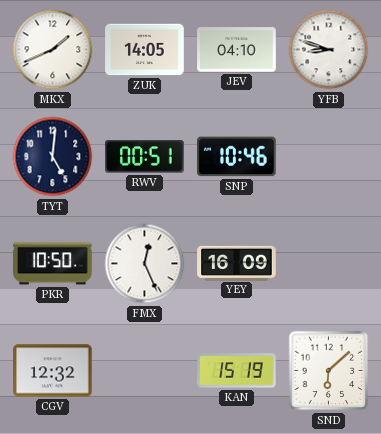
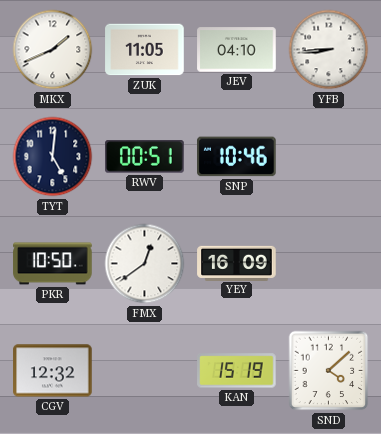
ZUK: 14:05 -> 11:05
YFB: 8:48 -> 8:44
FMX: 12:26 -> 12:39
SND: 6:08 -> 4:08
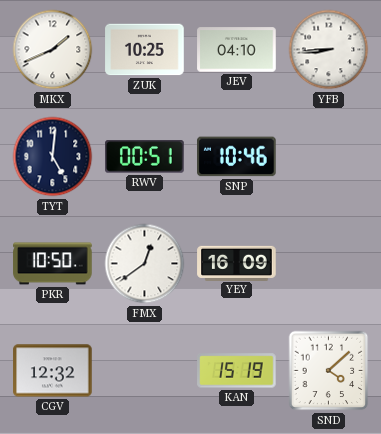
ZUK: 11:05 -> 10:25
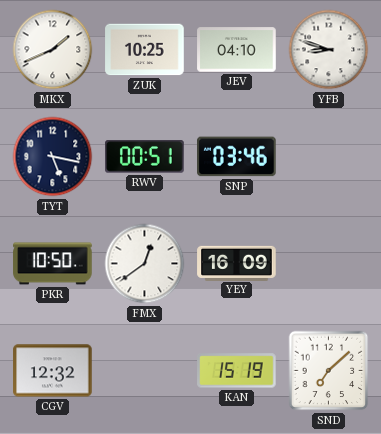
YFB: 8:44 -> 8:48
TYT: 5:01 -> 5:17
SNP: 10:46 -> 03:46
SND: 4:08 -> 7:08
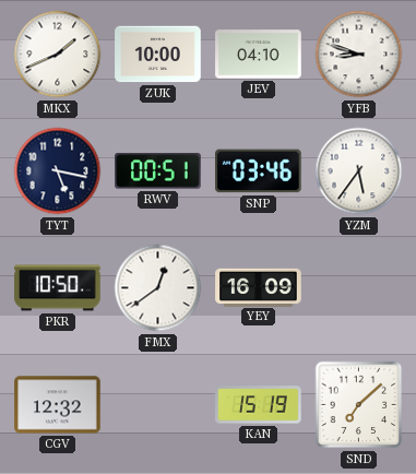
ZUK: 10:25 -> 10:00
YZM: none -> 5:36
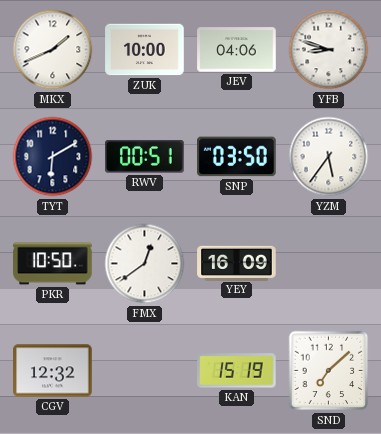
JEV: 04:10 -> 04:06
TYT: 5:17 -> 6:10
SNP: 03:46 -> 03:50
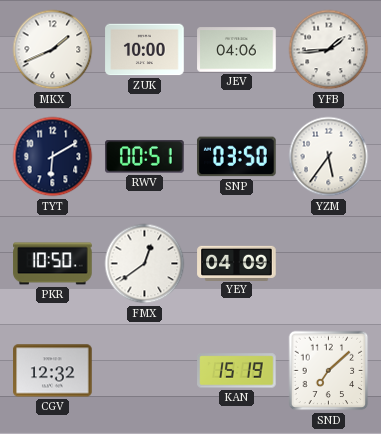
YFB: 8:48 -> 1:44
YEY: 16:09 -> 04:09
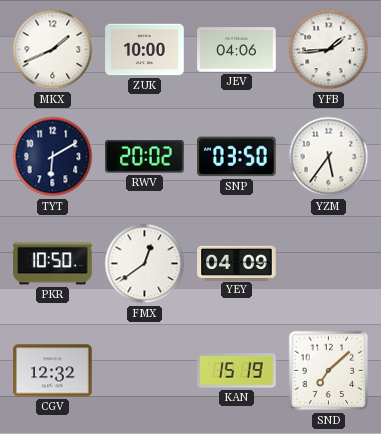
RWV: 00:51 -> 20:02
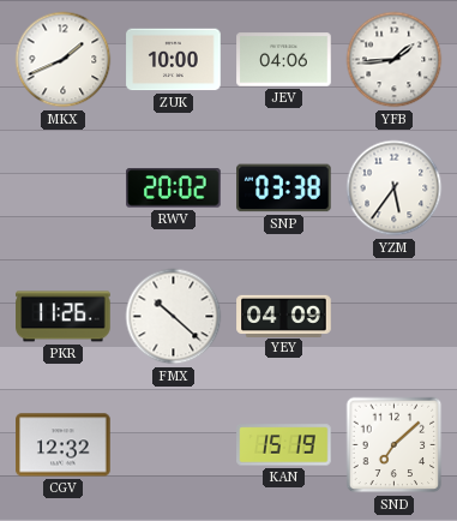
TYT: 6:10 -> none
SNP: 03:50 -> 03:38
PKR: 10:50 -> 11:26
FMX: 12:39 -> 10:22
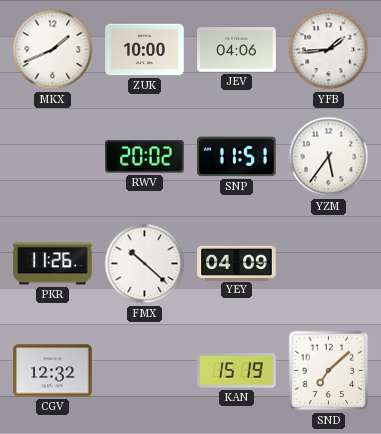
SNP: 03:38 -> 11:51
